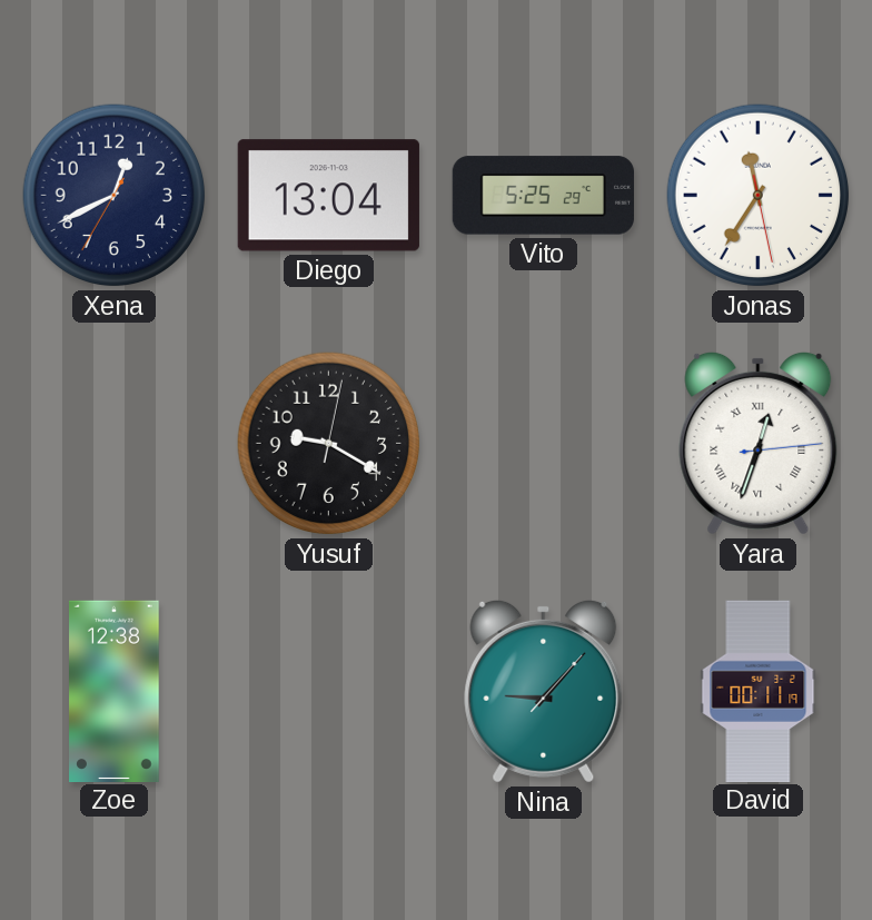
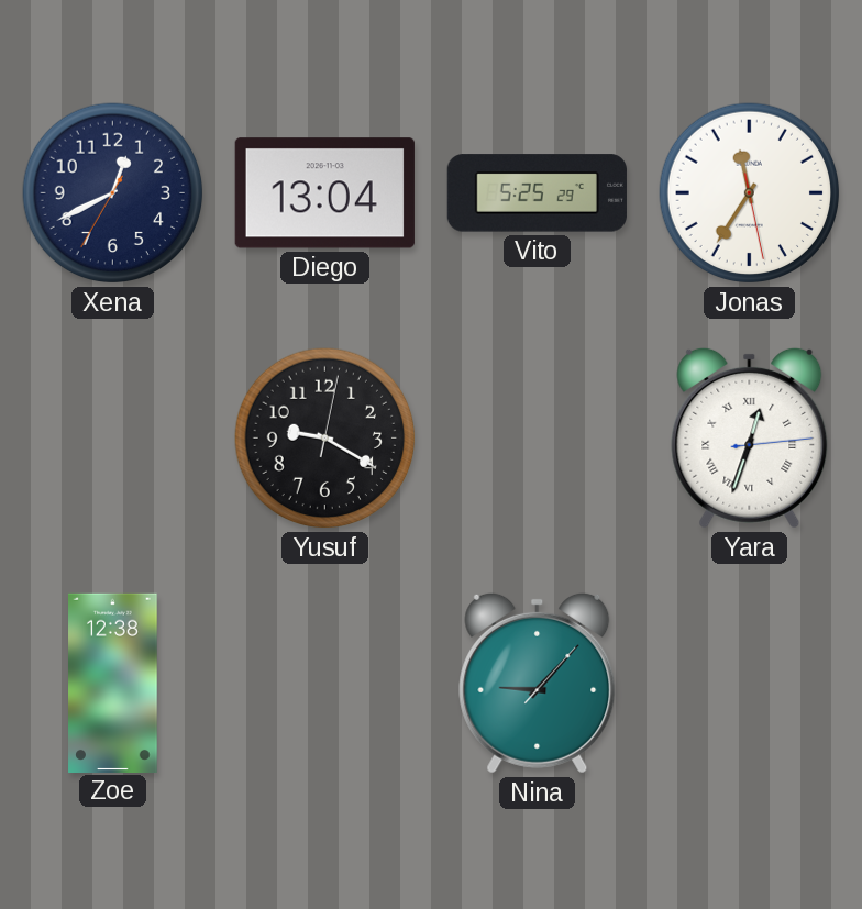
David: 00:11 -> none
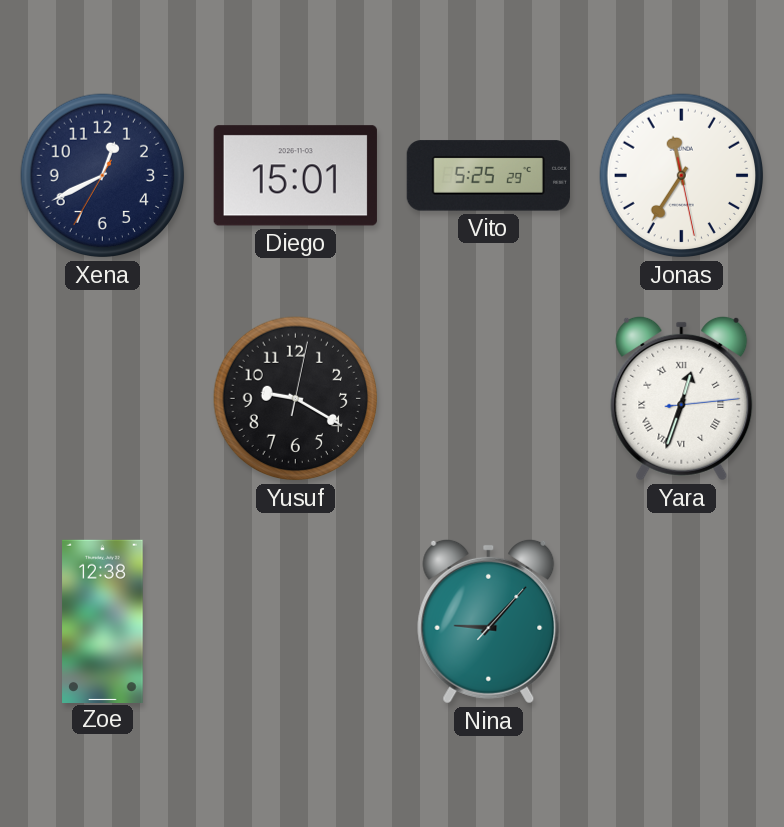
Diego: 13:04 -> 15:01
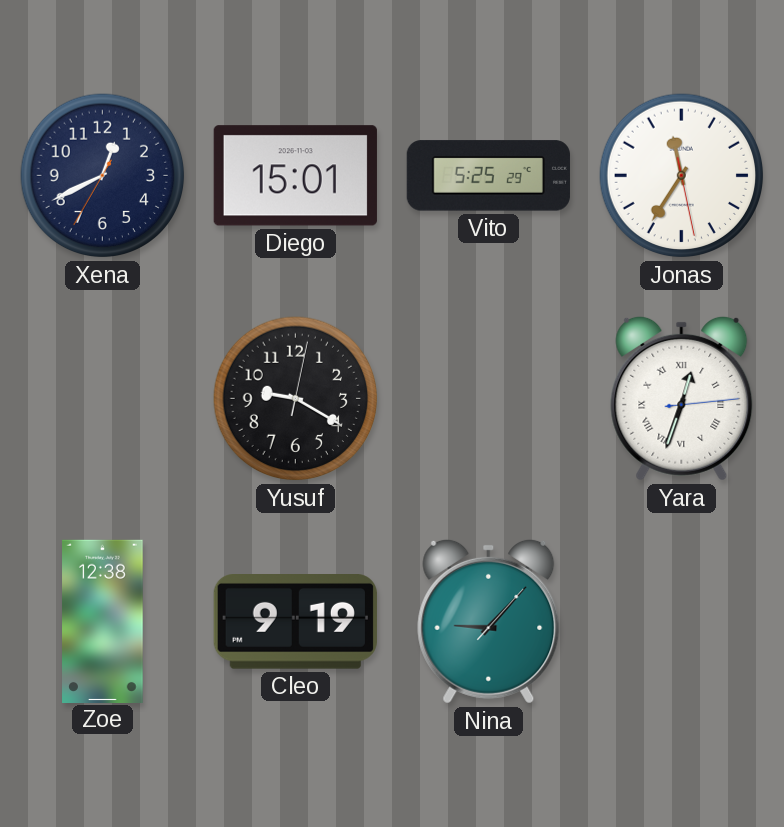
Cleo: none -> 9:19
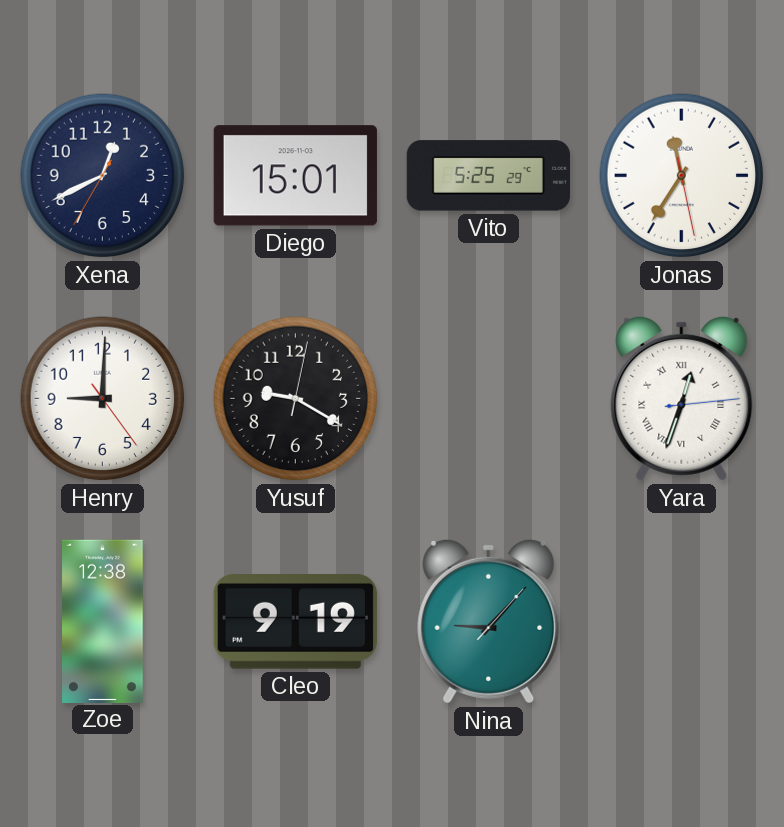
Henry: none -> 9:00
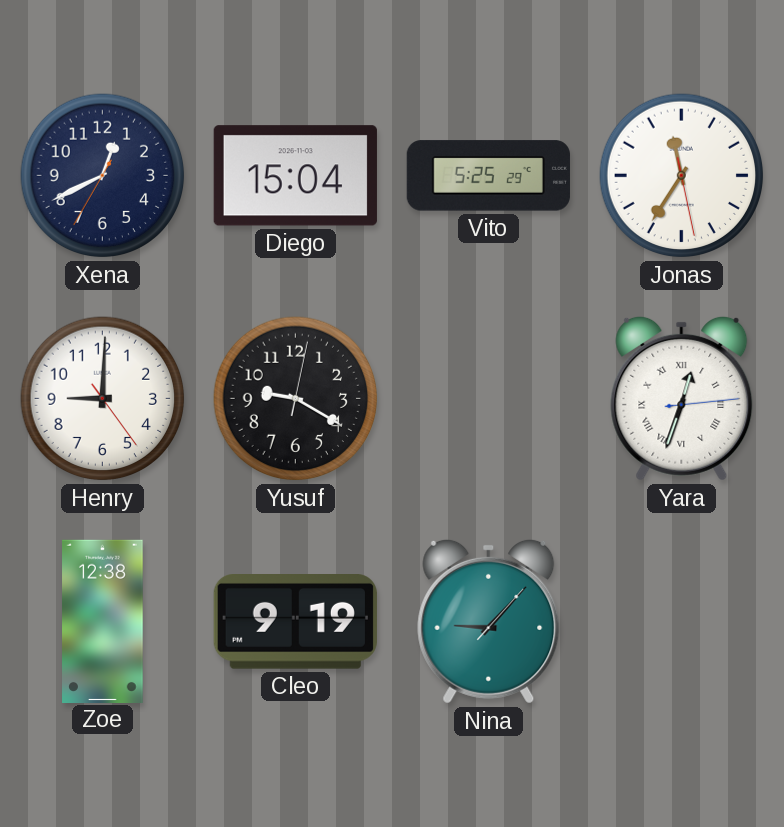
Diego: 15:01 -> 15:04
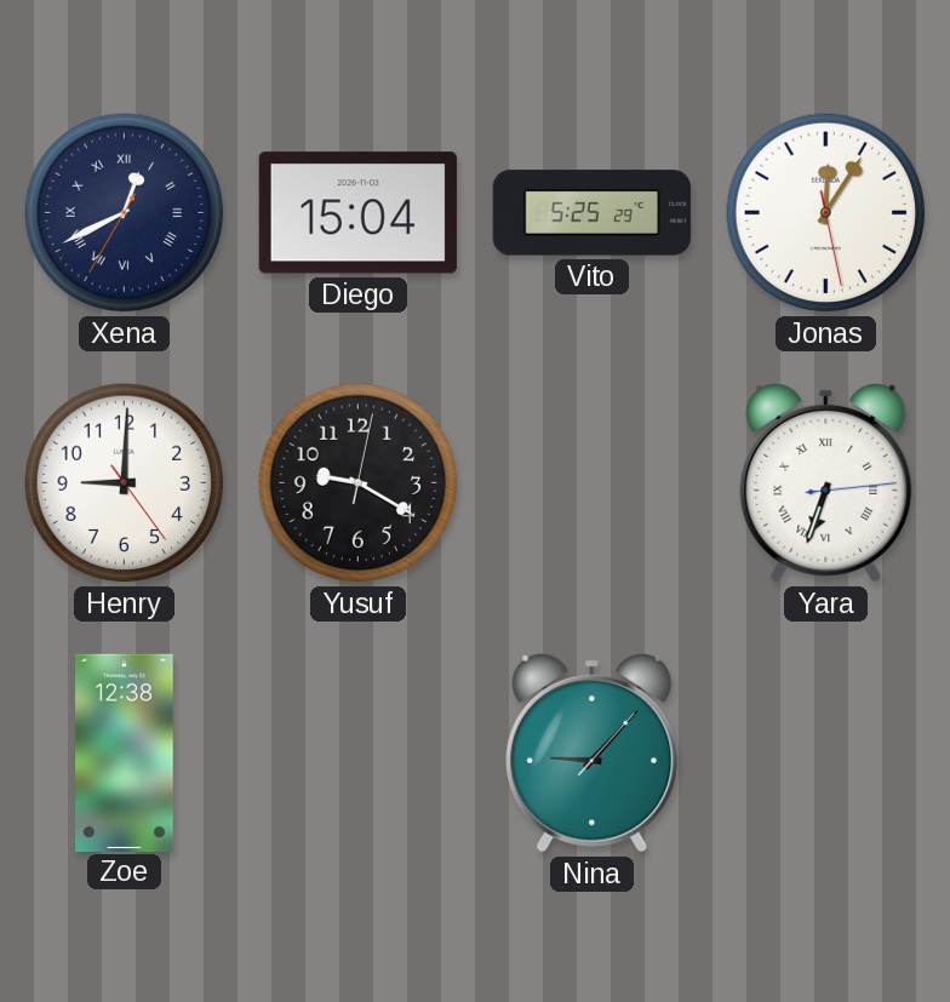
Xena numerals: Arabic -> Roman
Jonas: 11:35 -> 12:05
Yara: 12:33 -> 6:33
Cleo: 9:19 -> none
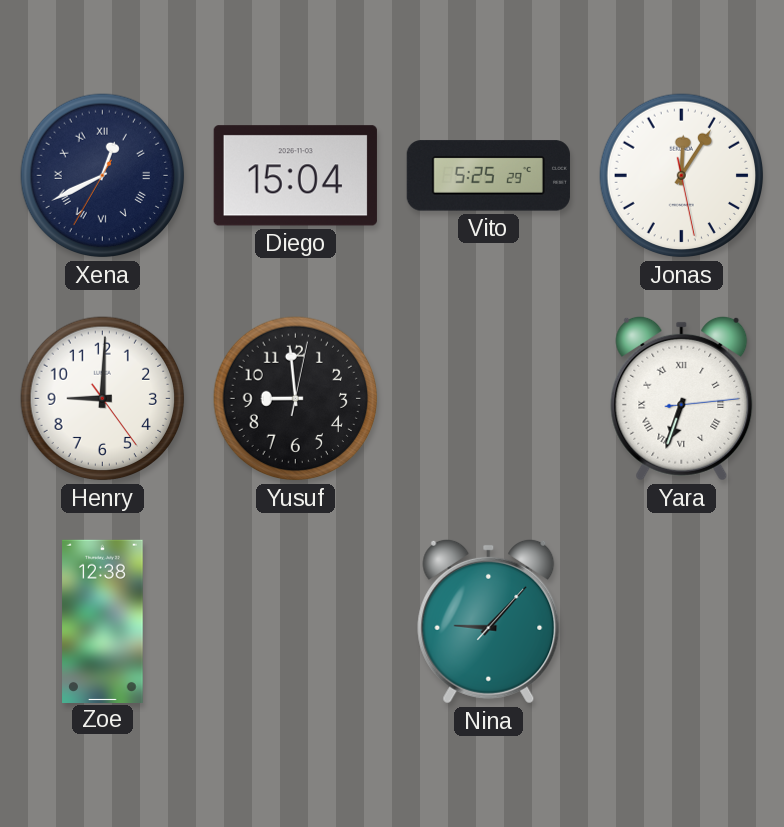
Yusuf: 9:20 -> 8:59
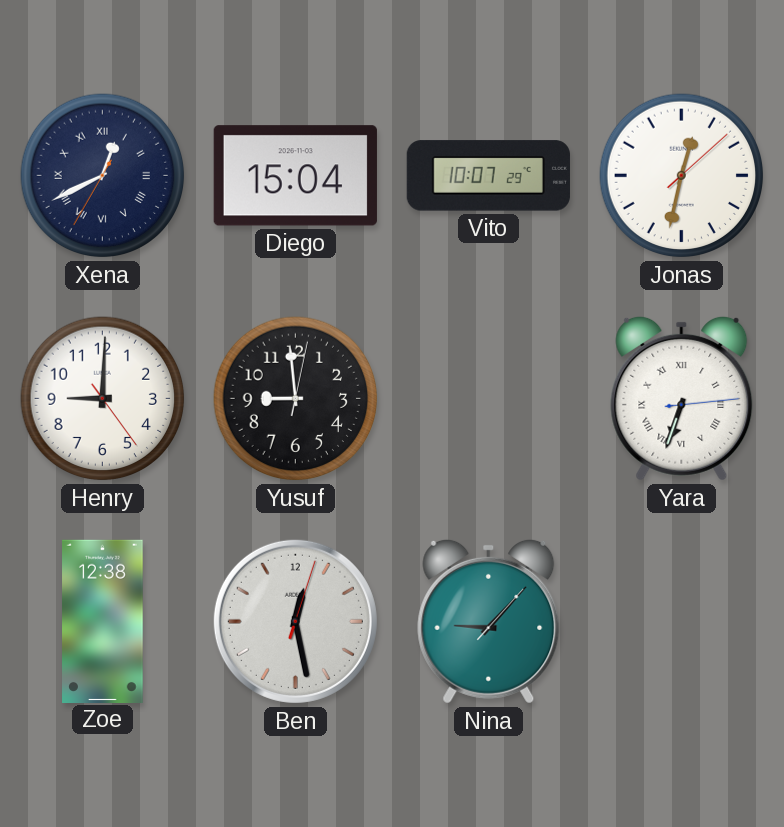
Vito: 5:25 -> 10:07
Jonas: 12:05 -> 12:32
Ben: none -> 12:28
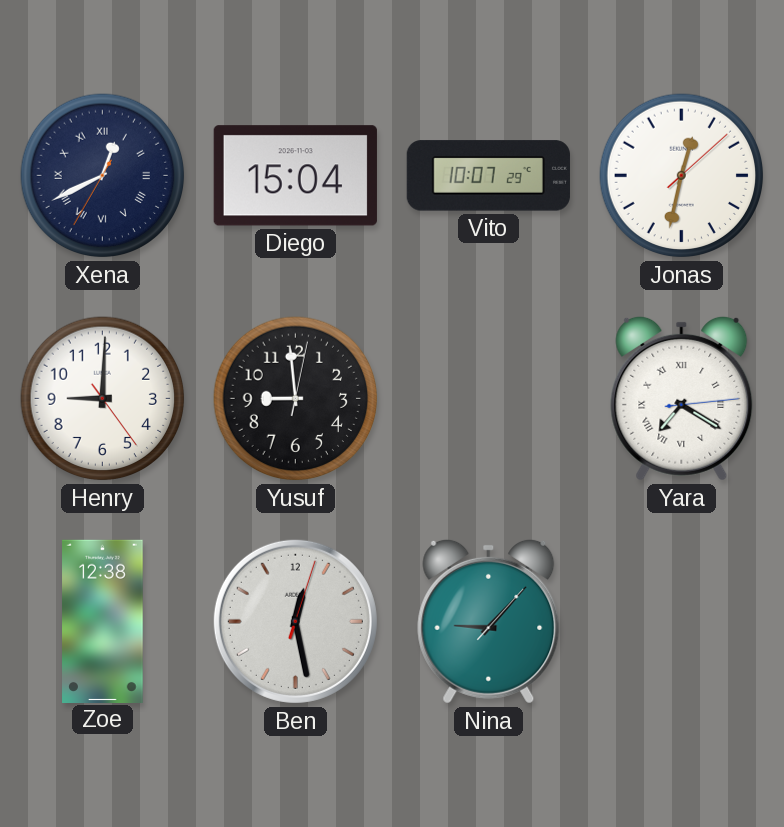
Yara: 6:33 -> 7:20
